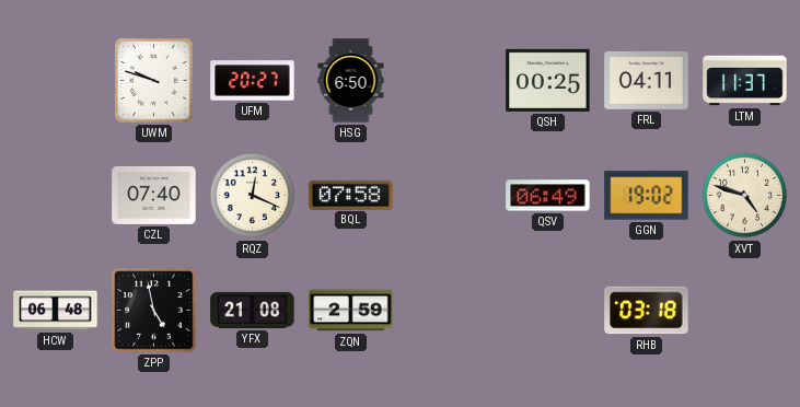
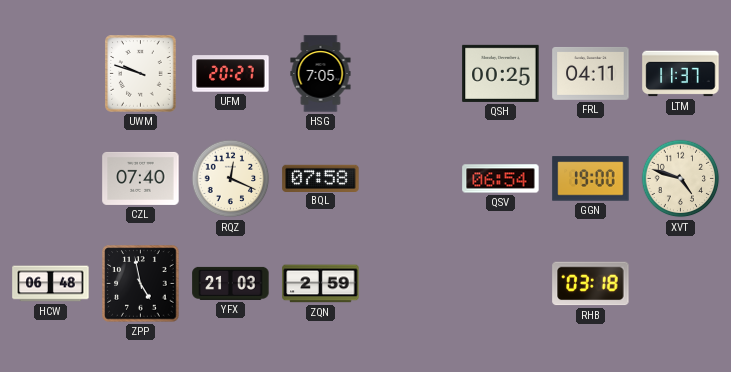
HSG: 6:50 -> 7:05
QSV: 06:49 -> 06:54
GGN: 19:02 -> 19:00
YFX: 21:08 -> 21:03
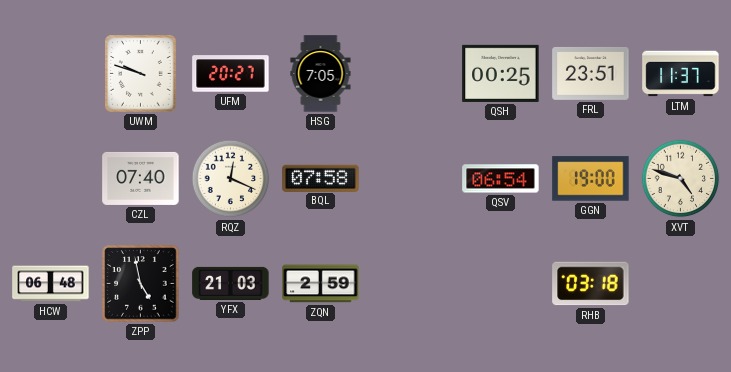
FRL: 04:11 -> 23:51
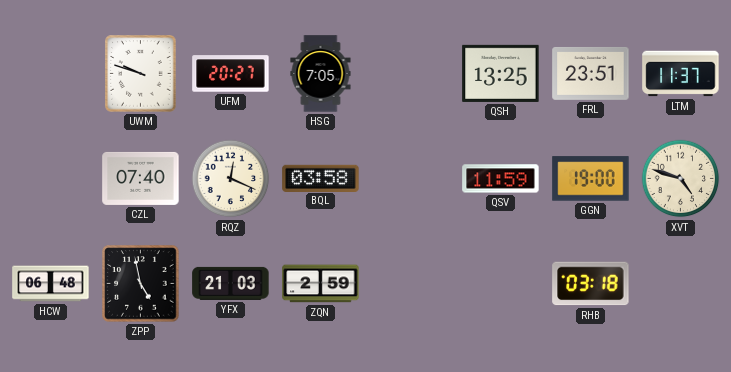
QSH: 00:25 -> 13:25
BQL: 07:58 -> 03:58
QSV: 06:54 -> 11:59
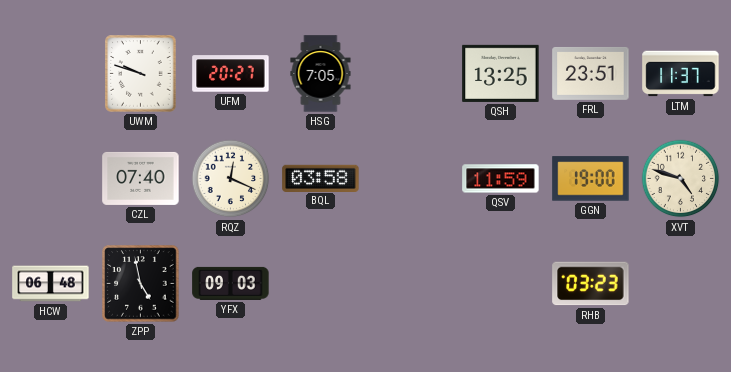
YFX: 21:03 -> 09:03
ZQN: 2:59 -> none
RHB: 03:18 -> 03:23
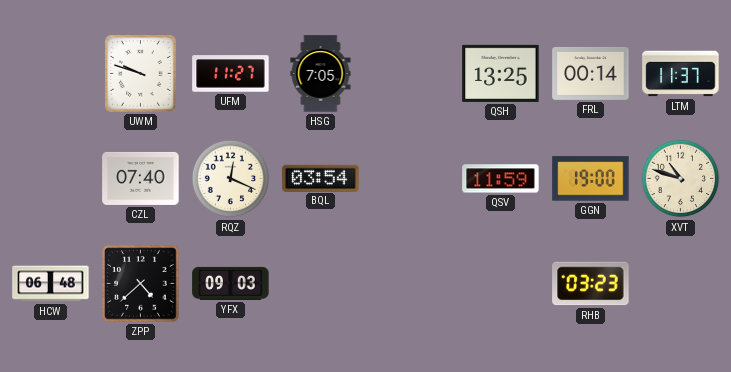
UFM: 20:27 -> 11:27
FRL: 23:51 -> 00:14
BQL: 03:58 -> 03:54
XVT: 4:48 -> 10:48
ZPP: 4:58 -> 4:38
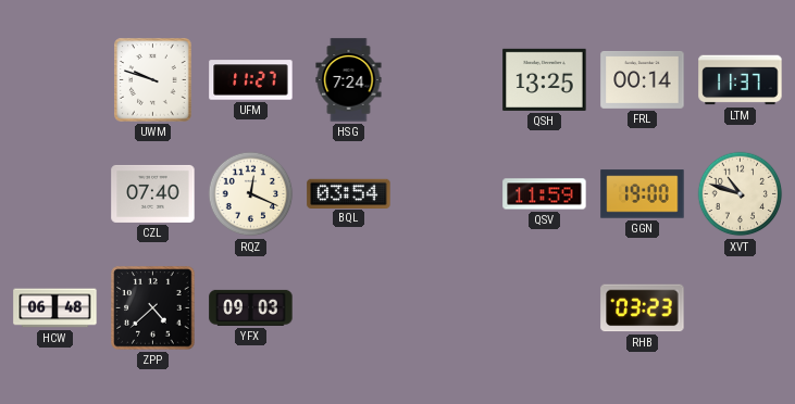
HSG: 7:05 -> 7:24
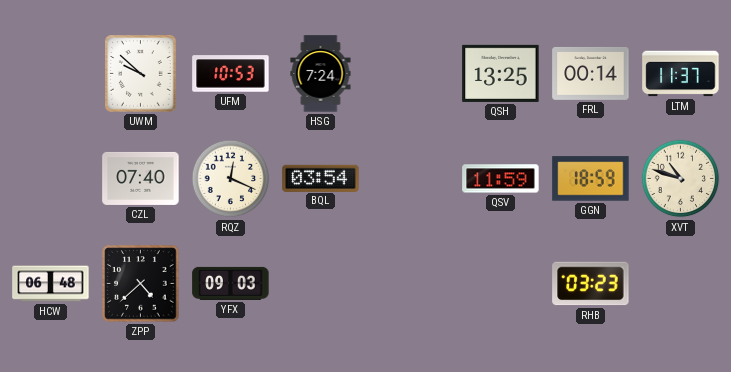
UWM: 9:48 -> 9:52
UFM: 11:27 -> 10:53
GGN: 19:00 -> 18:59
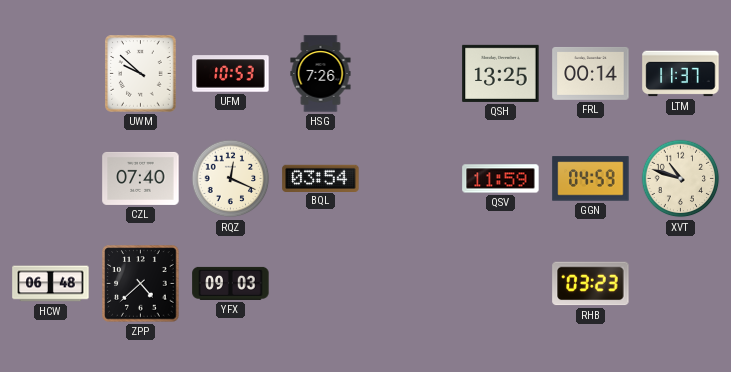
HSG: 7:24 -> 7:26
GGN: 18:59 -> 04:59
